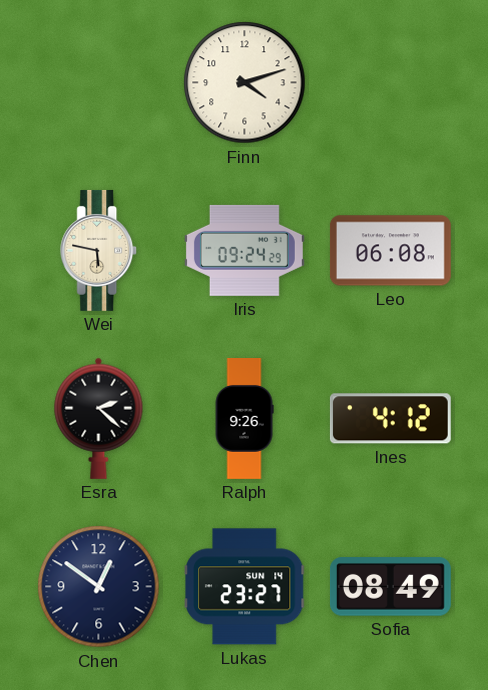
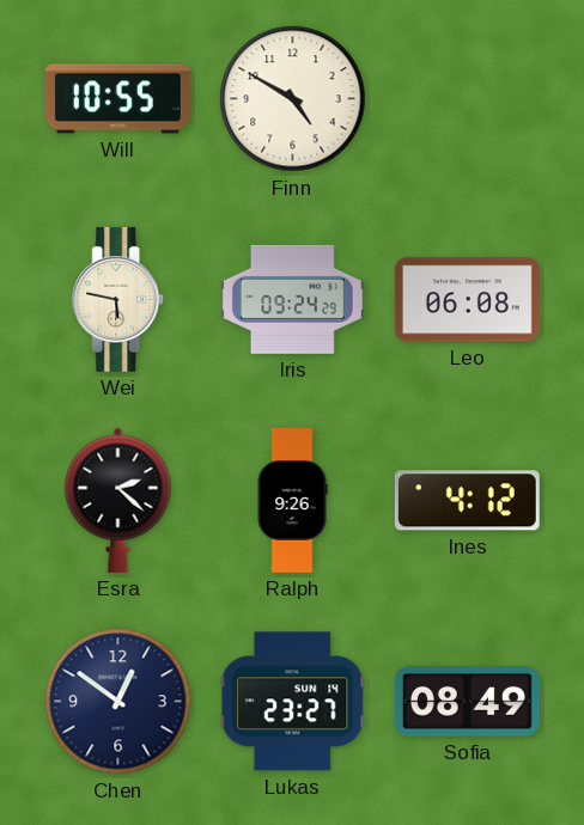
Will: none -> 10:55
Finn: 4:12 -> 4:50
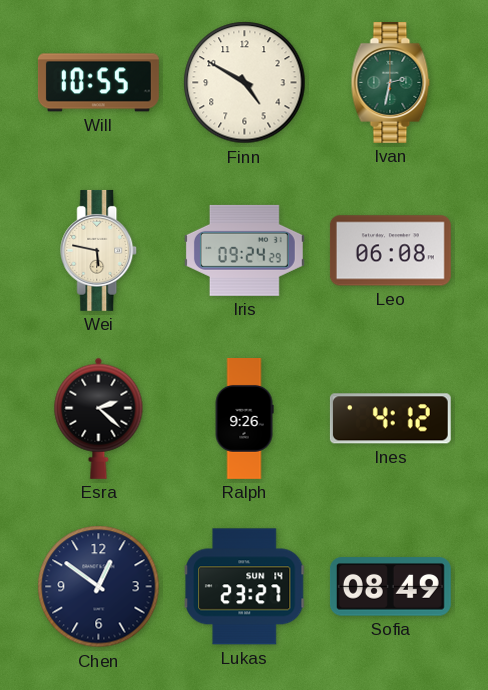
Ivan: none -> 2:32
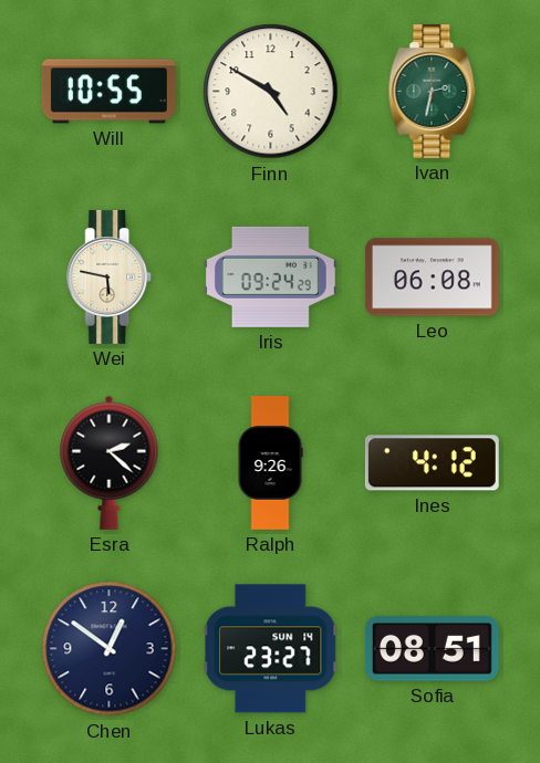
Sofia: 08:49 -> 08:51
